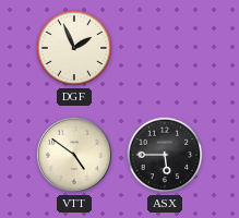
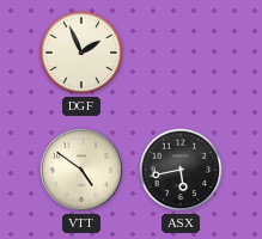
ASX: 5:45 -> 5:43
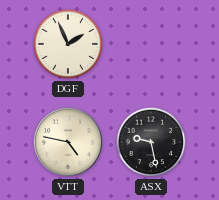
VTT: 4:51 -> 4:47
ASX: 5:43 -> 9:28
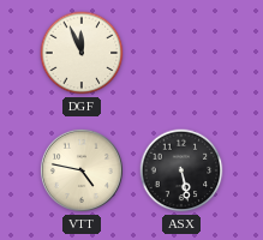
DGF: 1:56 -> 11:56
ASX: 9:28 -> 5:28
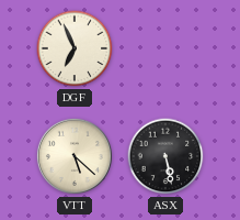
DGF: 11:56 -> 6:56
VTT: 4:47 -> 5:22
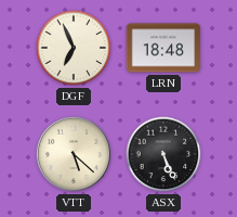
LRN: none -> 18:48
ASX: 5:28 -> 5:26
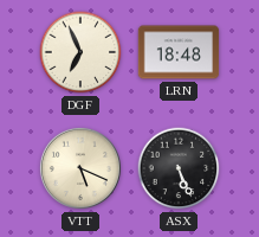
VTT: 5:22 -> 5:19
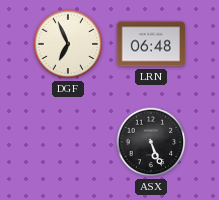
LRN: 18:48 -> 06:48
VTT: 5:19 -> none
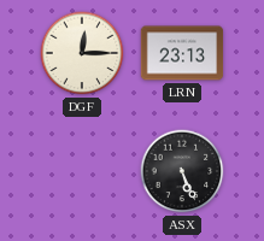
DGF: 6:56 -> 12:15
LRN: 06:48 -> 23:13
